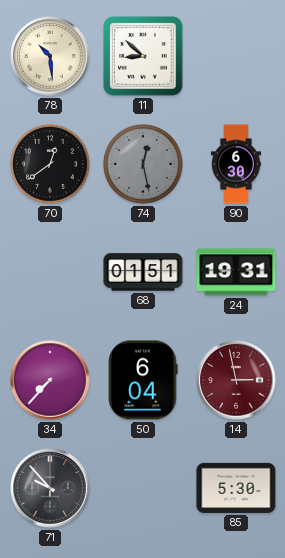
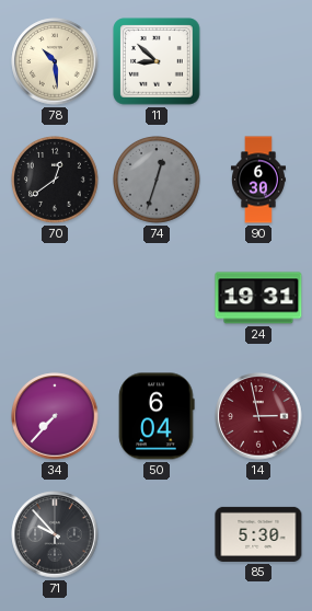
74: 12:28 -> 12:33
68: 01:51 -> none
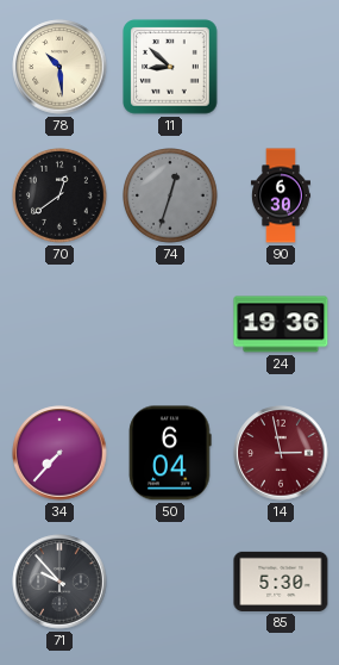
24: 19:31 -> 19:36
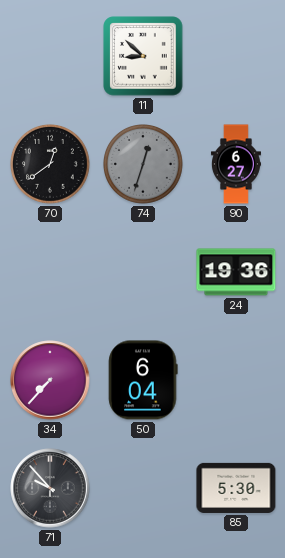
78: 10:29 -> none
90: 6:30 -> 6:27
14: 2:58 -> none
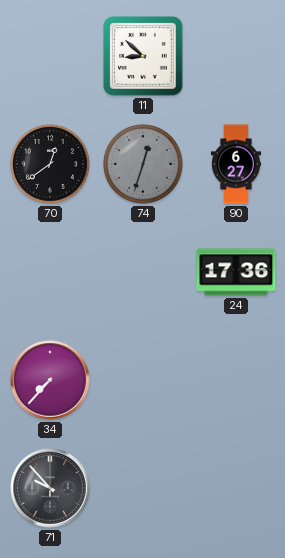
24: 19:36 -> 17:36
50: 6:04 -> none
85: 5:30 -> none
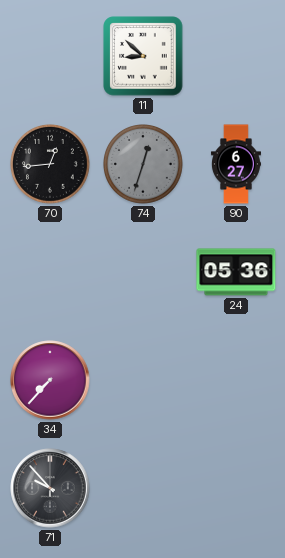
70: 12:39 -> 12:44
24: 17:36 -> 05:36
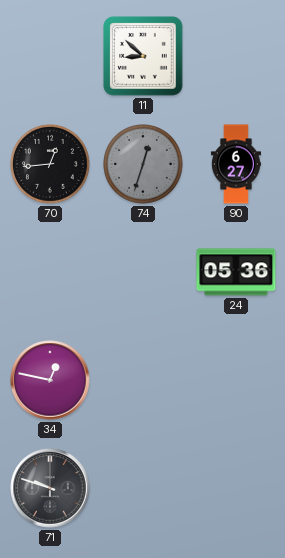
34: 7:37 -> 12:47
71: 9:53 -> 9:48
